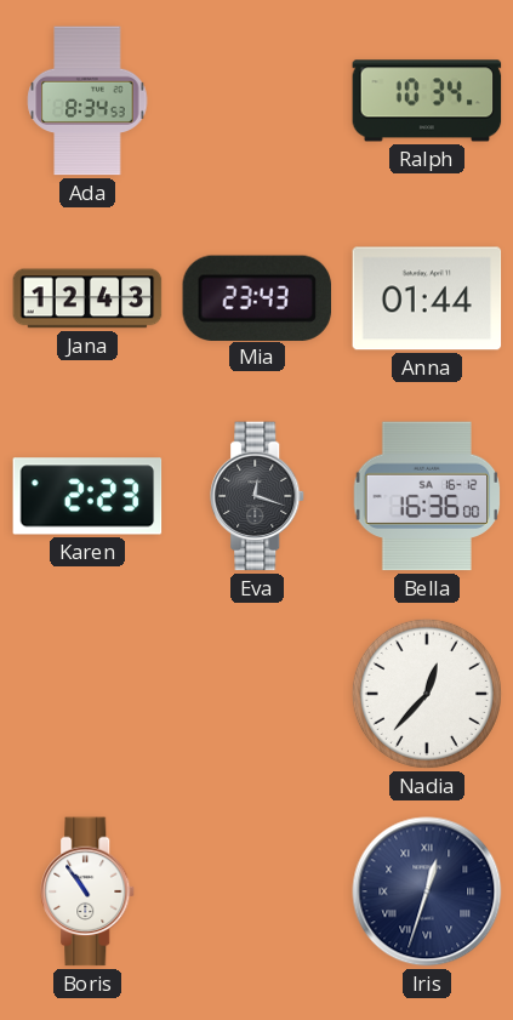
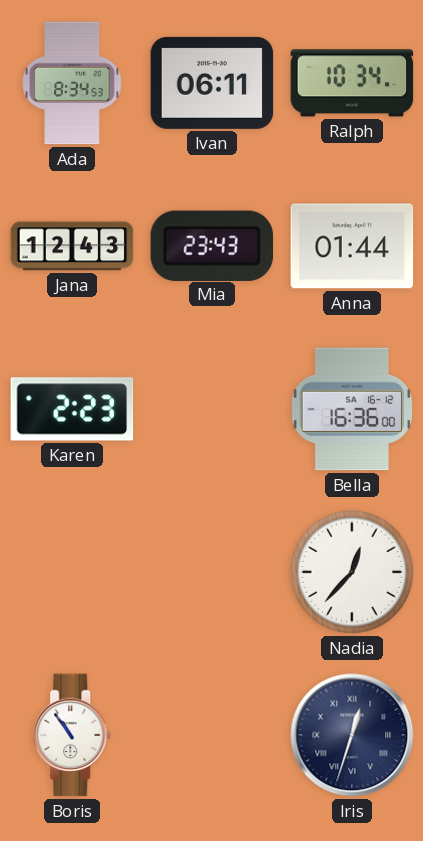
Ivan: none -> 06:11
Eva: 12:18 -> none
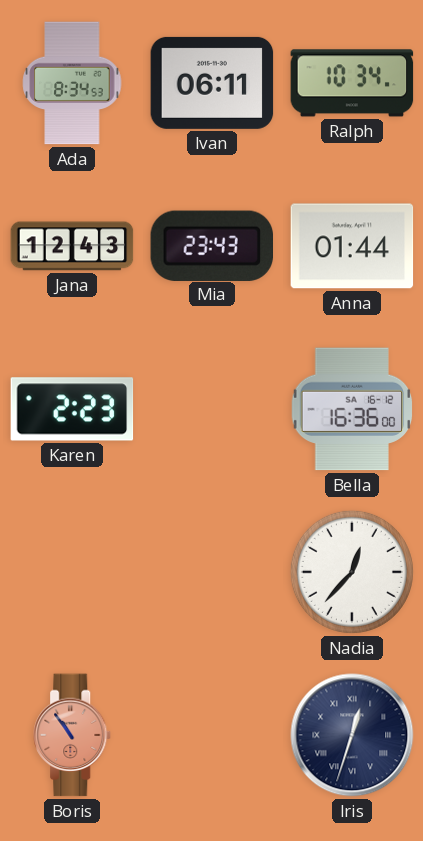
Boris dial: white -> salmon
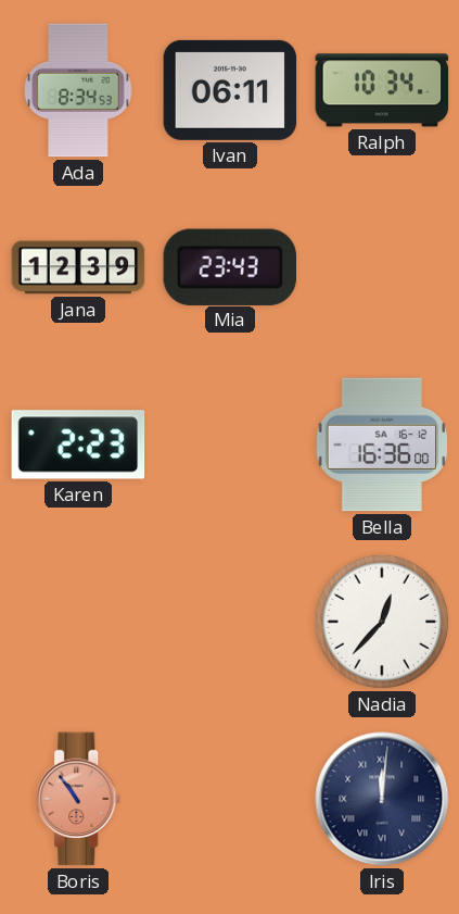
Jana: 12:43 -> 12:39
Anna: 01:44 -> none
Iris: 12:33 -> 12:01
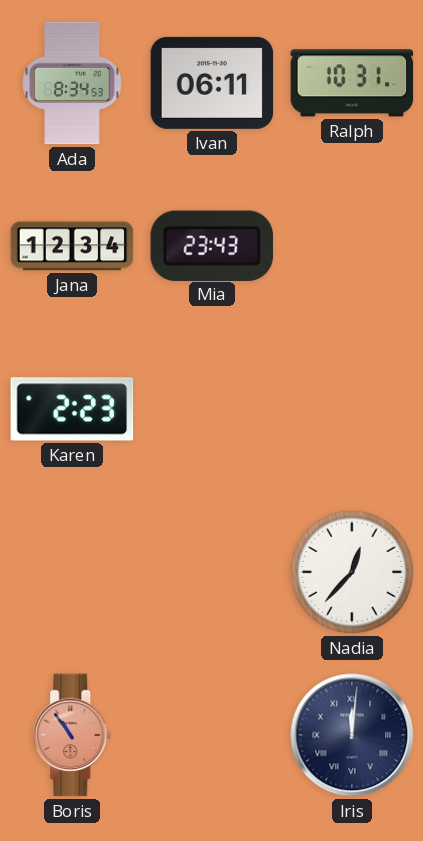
Ralph: 10:34 -> 10:31
Jana: 12:39 -> 12:34
Bella: 16:36 -> none
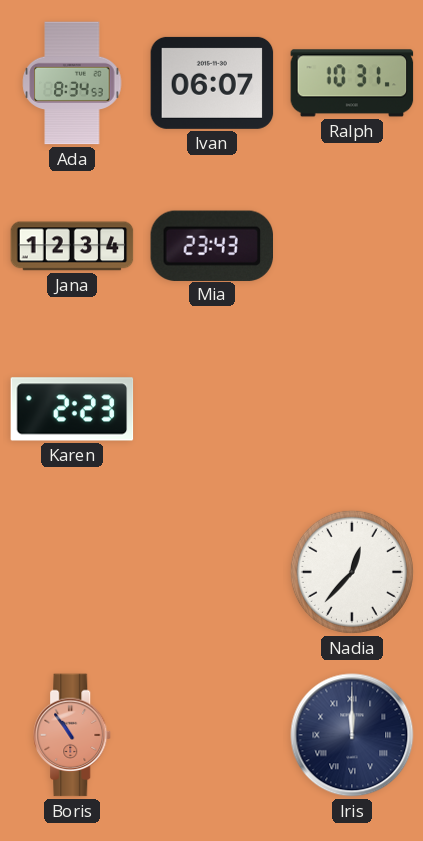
Ivan: 06:11 -> 06:07
Iris: 12:01 -> 12:00
